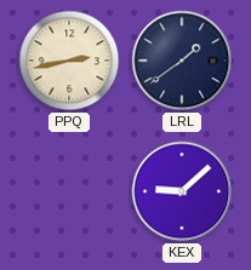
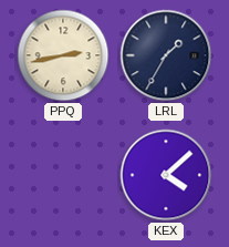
LRL: 1:39 -> 1:35
KEX: 9:08 -> 4:08
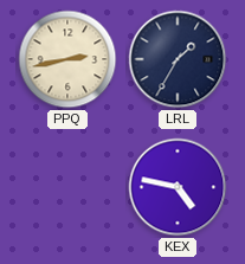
KEX: 4:08 -> 4:47
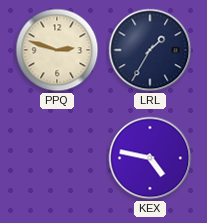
PPQ: 2:43 -> 2:48
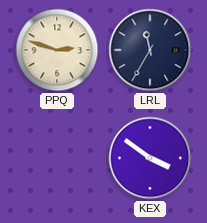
LRL: 1:35 -> 11:35
KEX: 4:47 -> 3:51
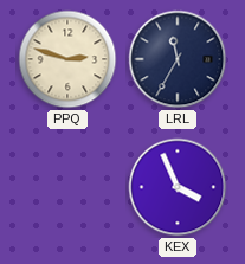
KEX: 3:51 -> 3:56
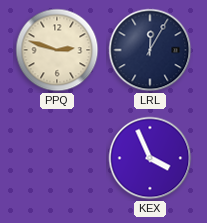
LRL: 11:35 -> 12:05
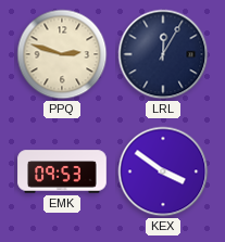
EMK: none -> 09:53
KEX: 3:56 -> 3:51
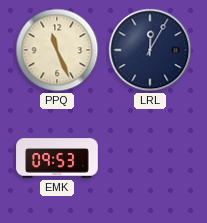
PPQ: 2:48 -> 11:26
KEX: 3:51 -> none
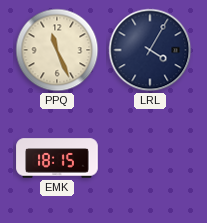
LRL: 12:05 -> 4:05
EMK: 09:53 -> 18:15
